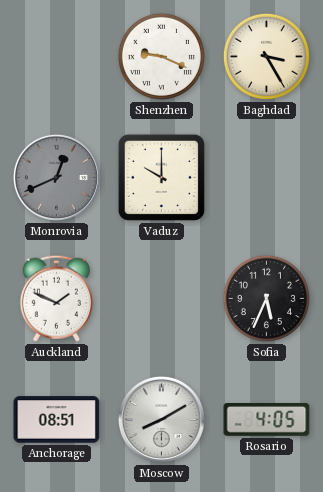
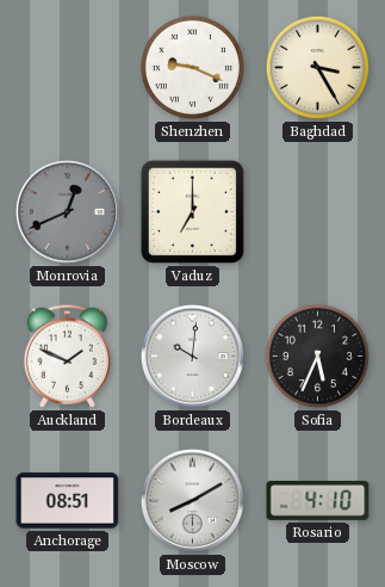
Vaduz: 10:00 -> 7:00
Bordeaux: none -> 10:01
Rosario: 4:05 -> 4:10
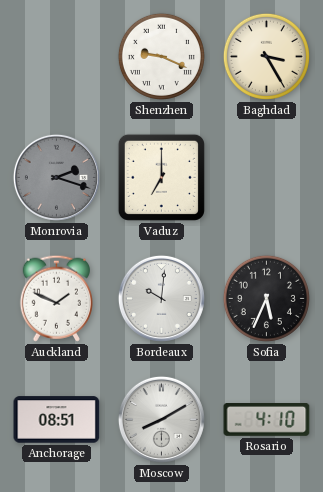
Monrovia: 12:41 -> 2:18
